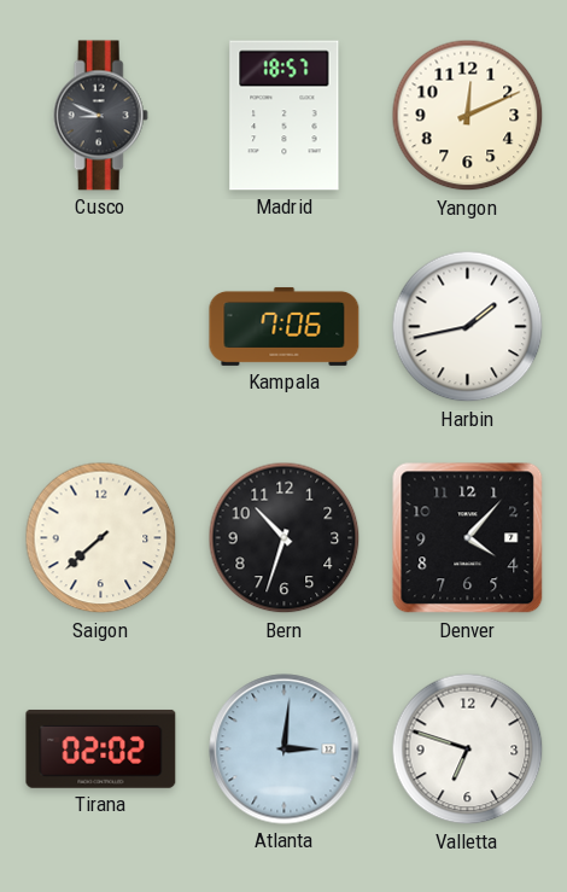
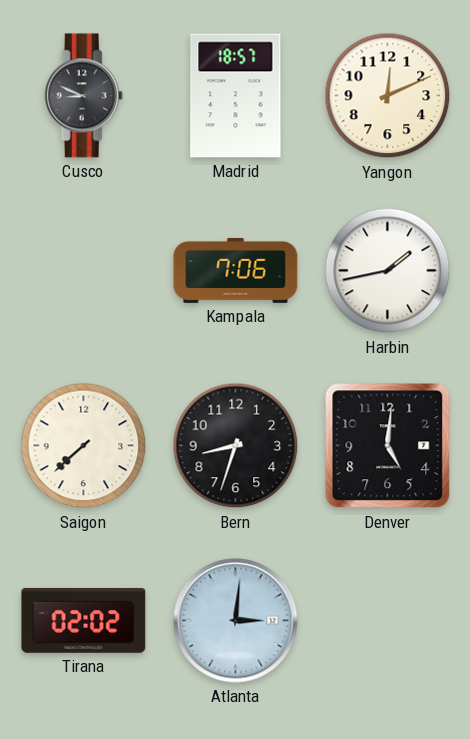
Bern: 10:33 -> 8:33
Denver: 4:07 -> 5:01
Valletta: 6:48 -> none
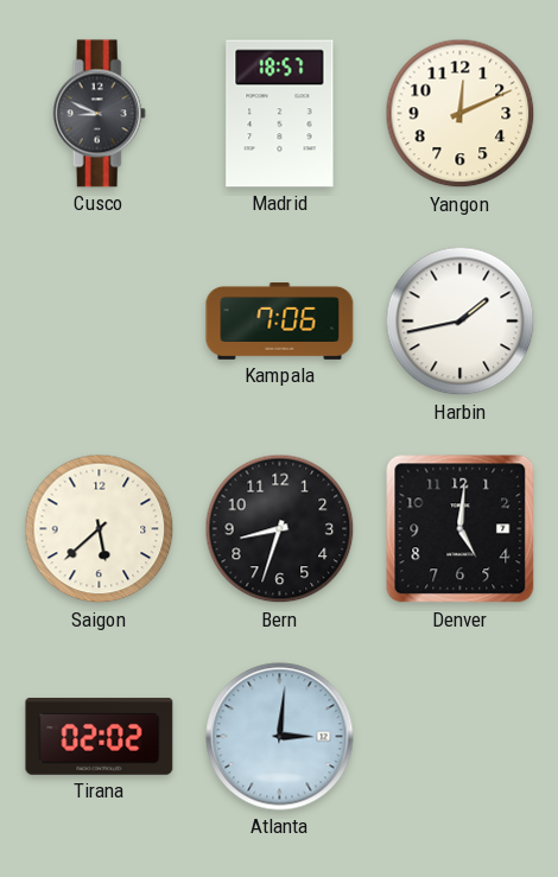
Saigon: 7:38 -> 5:38
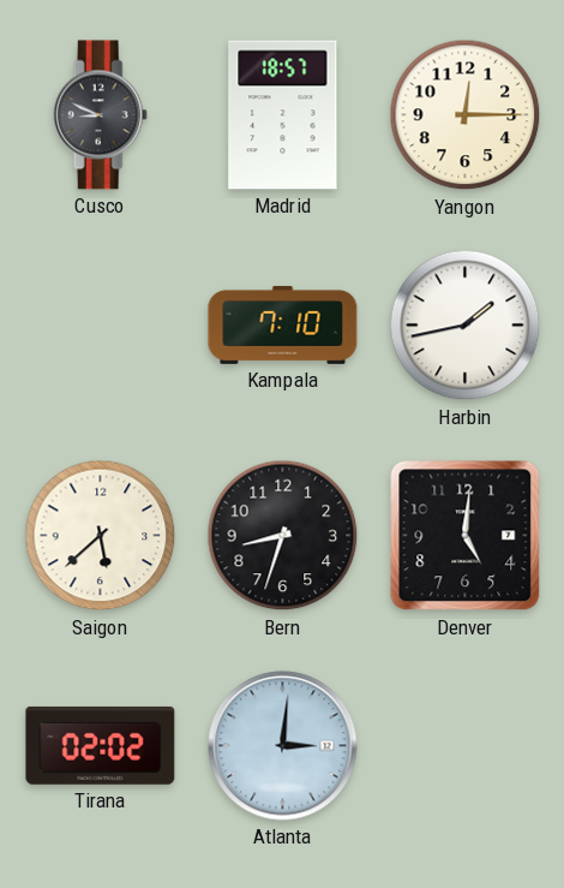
Yangon: 12:11 -> 12:15
Kampala: 7:06 -> 7:10
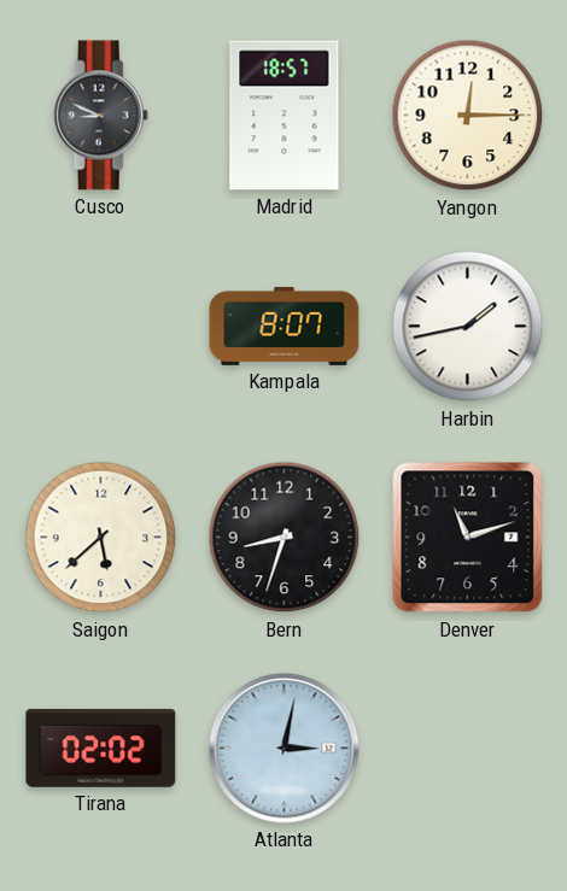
Kampala: 7:10 -> 8:07
Denver: 5:01 -> 11:12
Atlanta: 3:01 -> 3:02
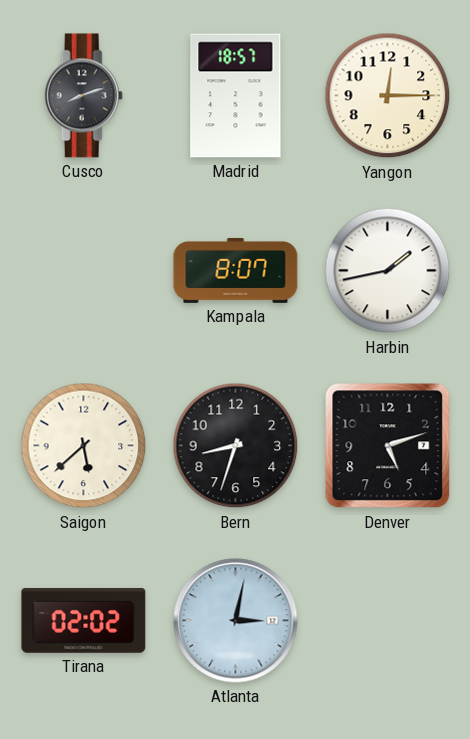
Cusco: 8:49 -> 8:12
Denver: 11:12 -> 5:12
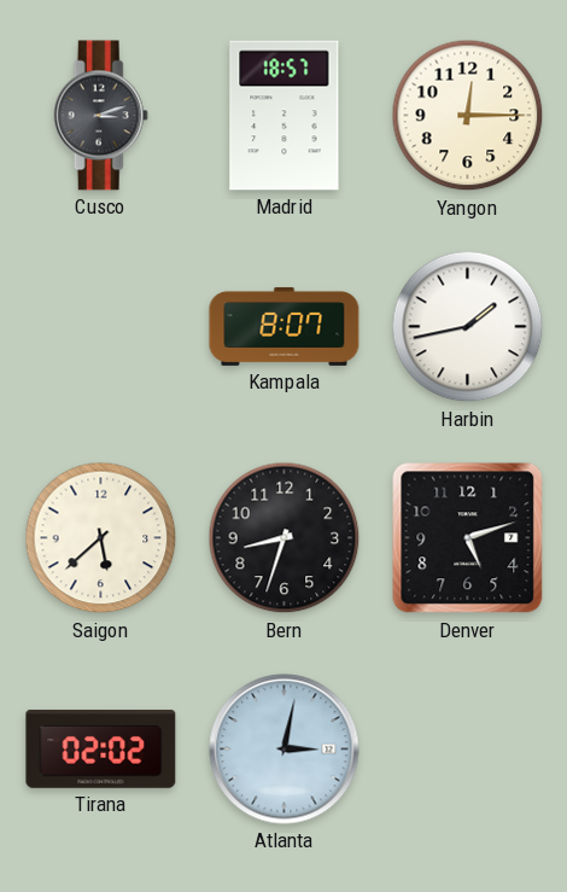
Cusco: 8:12 -> 3:12
